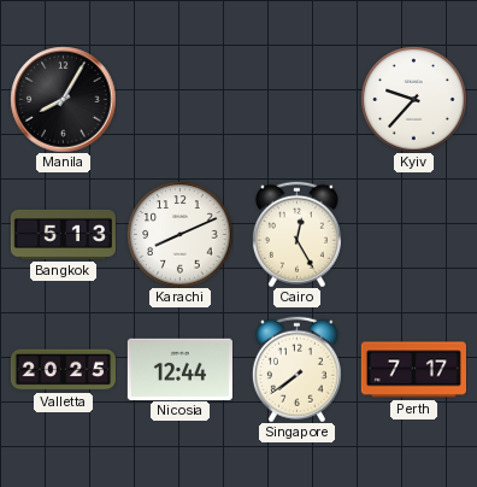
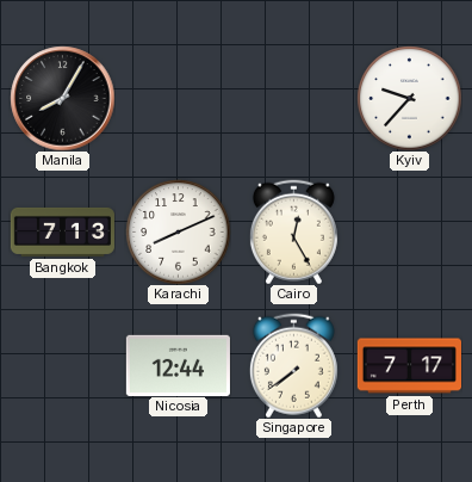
Bangkok: 5:13 -> 7:13
Valletta: 20:25 -> none
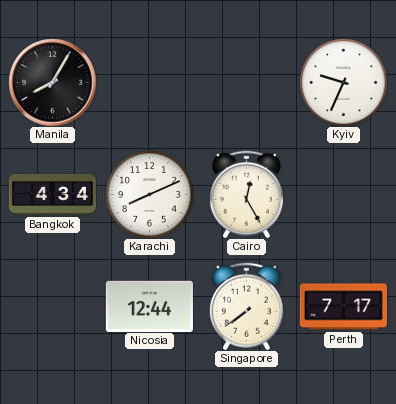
Kyiv: 9:37 -> 9:34
Bangkok: 7:13 -> 4:34
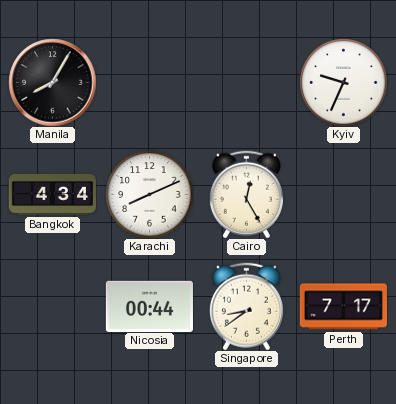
Nicosia: 12:44 -> 00:44
Singapore: 7:39 -> 8:39
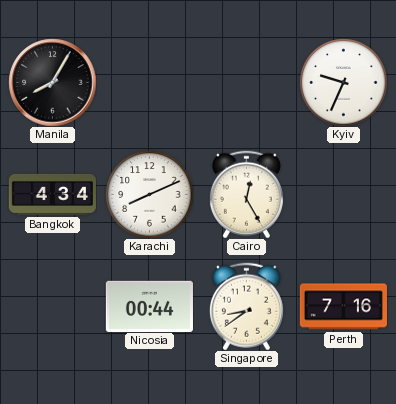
Perth: 7:17 -> 7:16
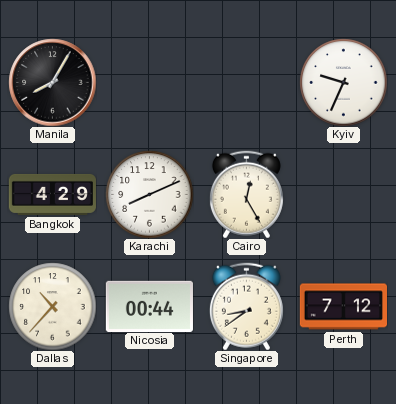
Bangkok: 4:34 -> 4:29
Dallas: none -> 10:37
Perth: 7:16 -> 7:12
